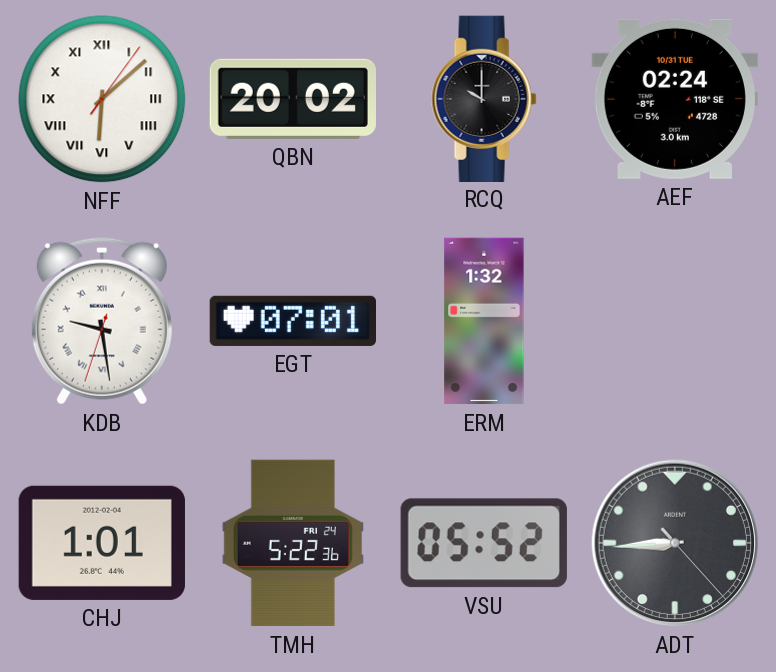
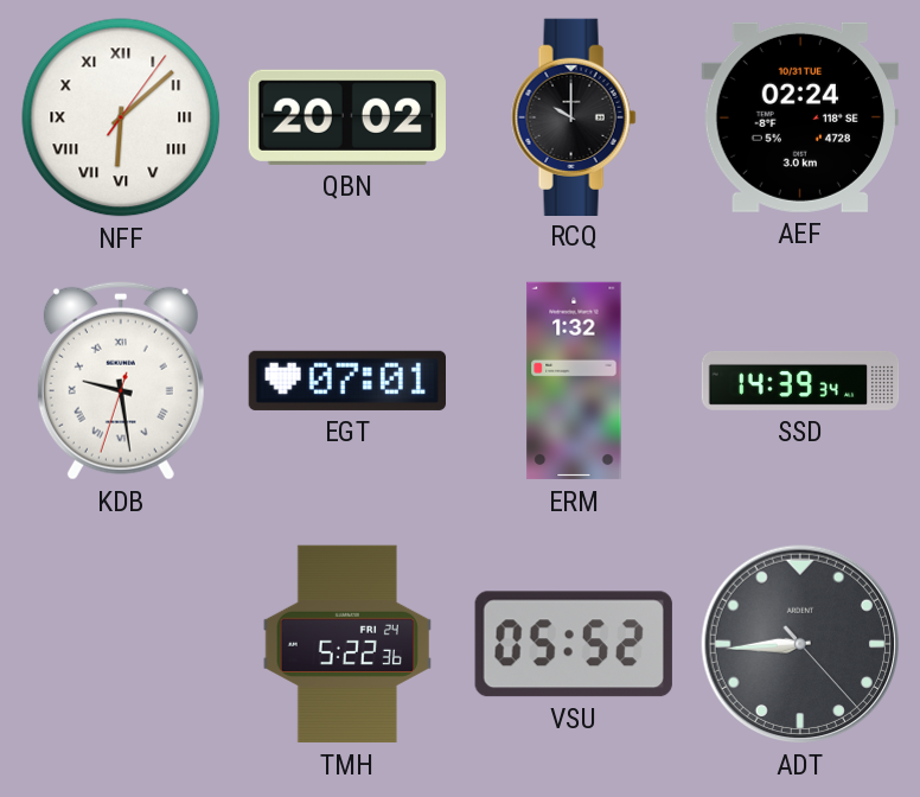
SSD: none -> 14:39
CHJ: 1:01 -> none
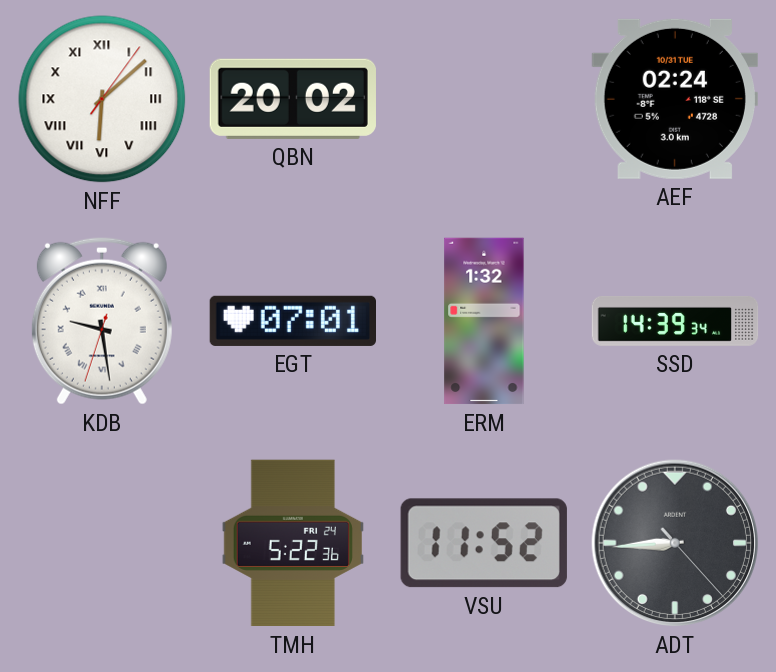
RCQ: 10:00 -> none
VSU: 05:52 -> 11:52
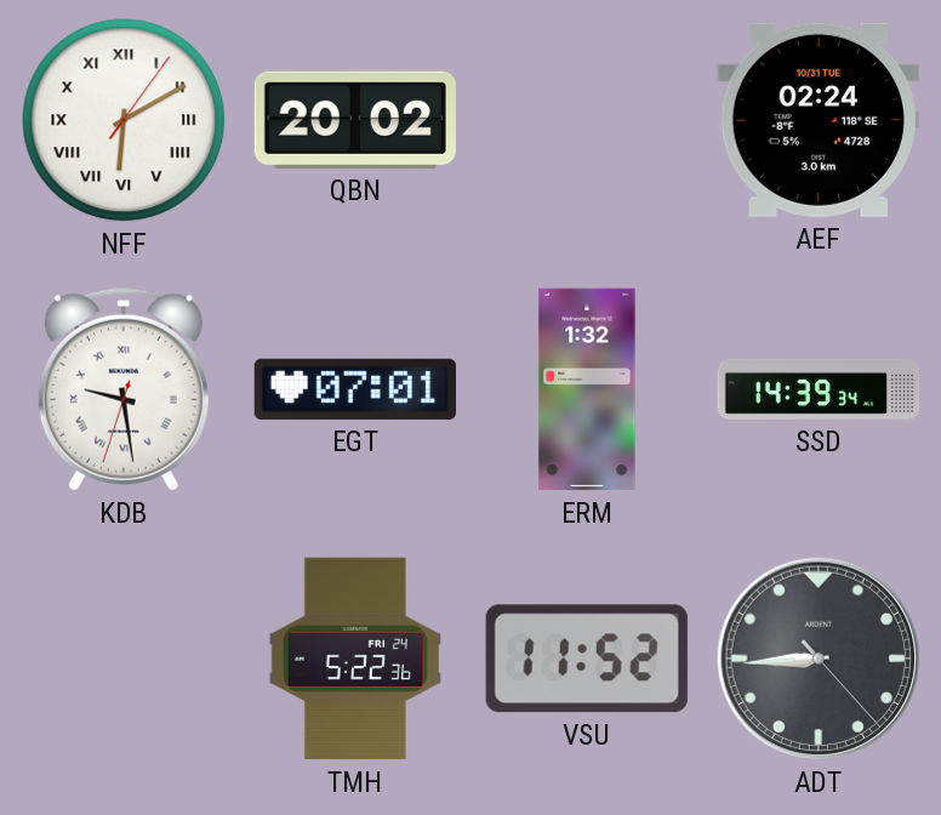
NFF: 6:08 -> 6:10
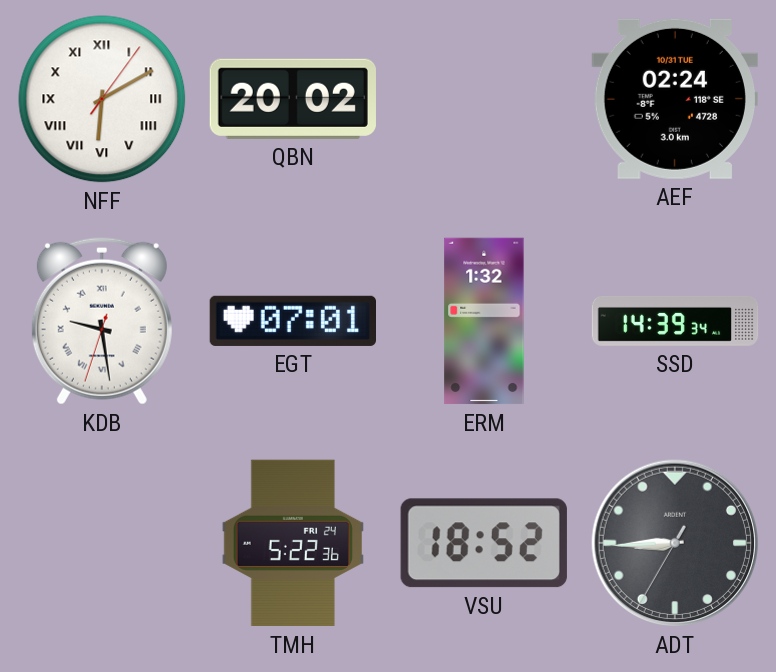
VSU: 11:52 -> 18:52
ADT: 8:44:23 -> 8:44:35
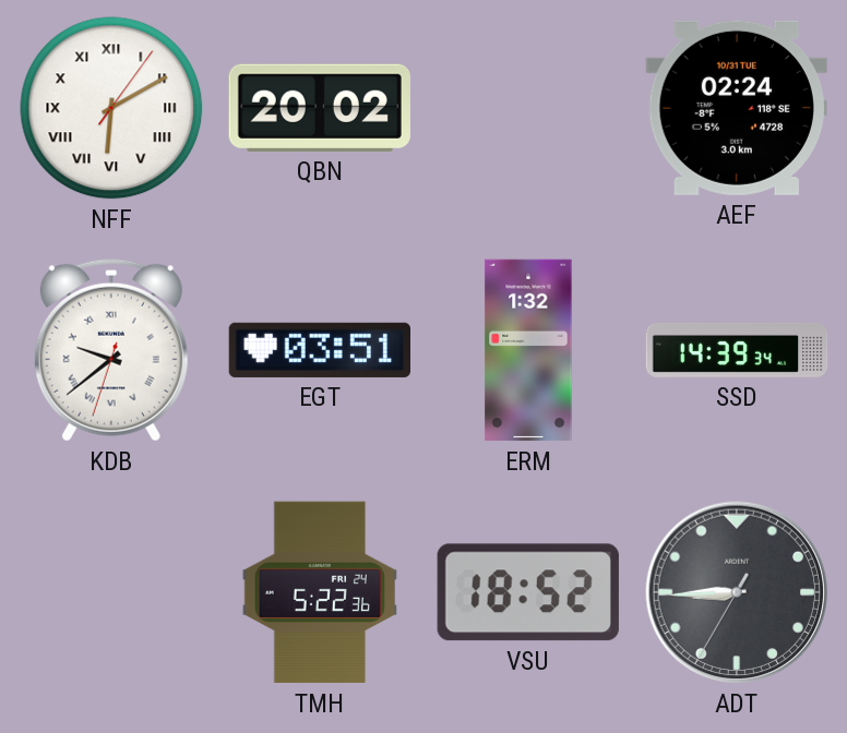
KDB: 9:28 -> 9:38
EGT: 07:01 -> 03:51
